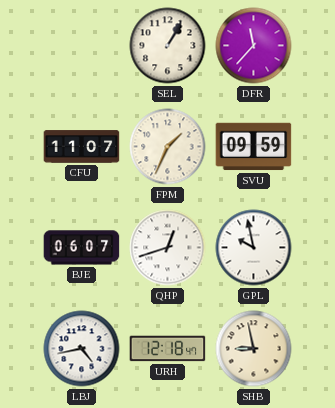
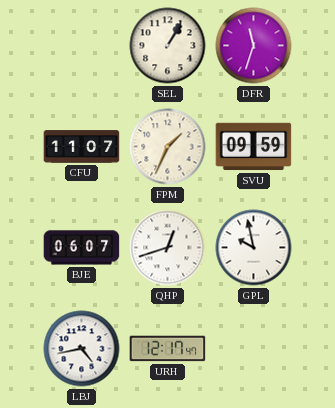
DFR: 11:37 -> 11:33
URH: 12:18 -> 12:17
SHB: 8:58 -> none
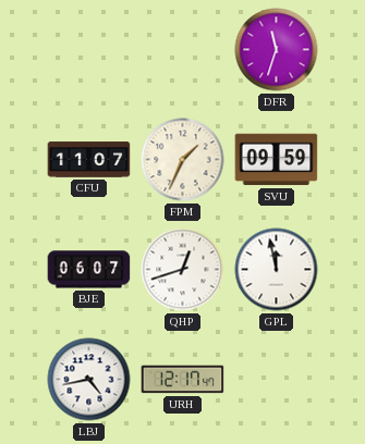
SEL: 1:05 -> none
GPL: 9:58 -> 11:58
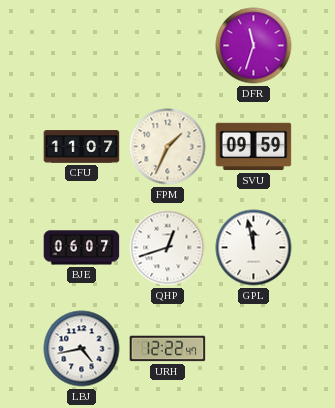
URH: 12:17 -> 12:22
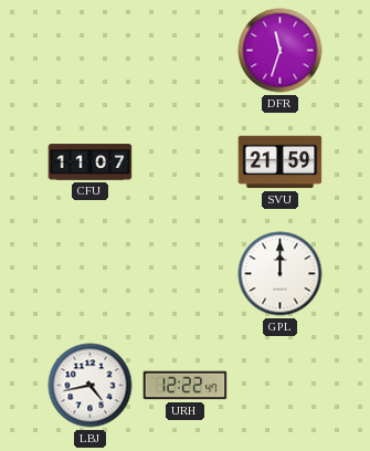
FPM: 1:34 -> none
SVU: 09:59 -> 21:59
BJE: 06:07 -> none
QHP: 12:42 -> none
GPL: 11:58 -> 12:00
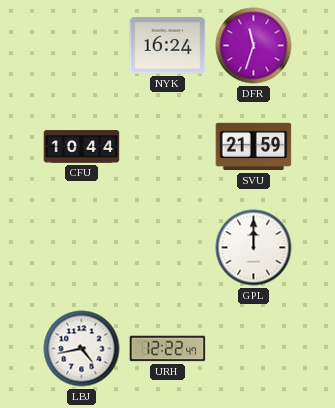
NYK: none -> 16:24
CFU: 11:07 -> 10:44
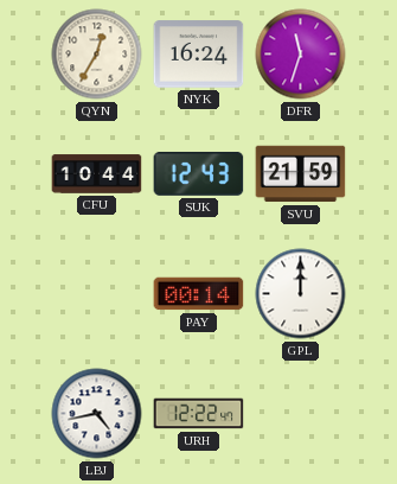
QYN: none -> 12:35
SUK: none -> 12:43
PAY: none -> 00:14
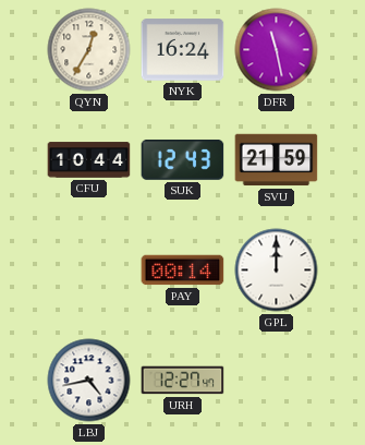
DFR: 11:33 -> 11:28
URH: 12:22 -> 12:27
